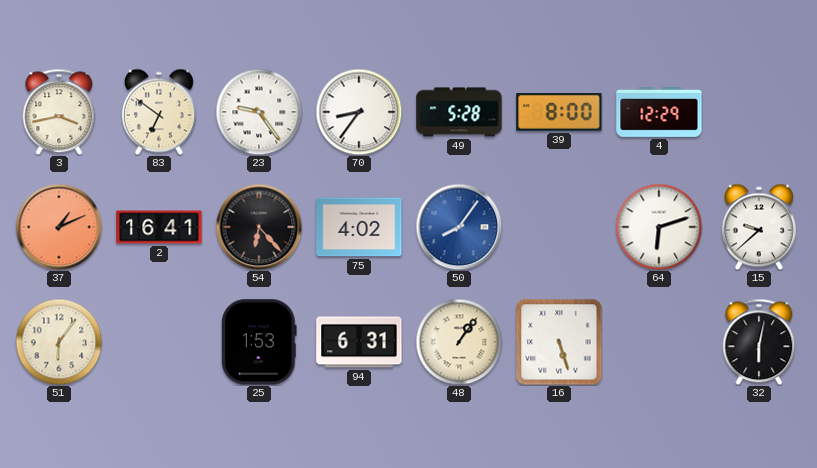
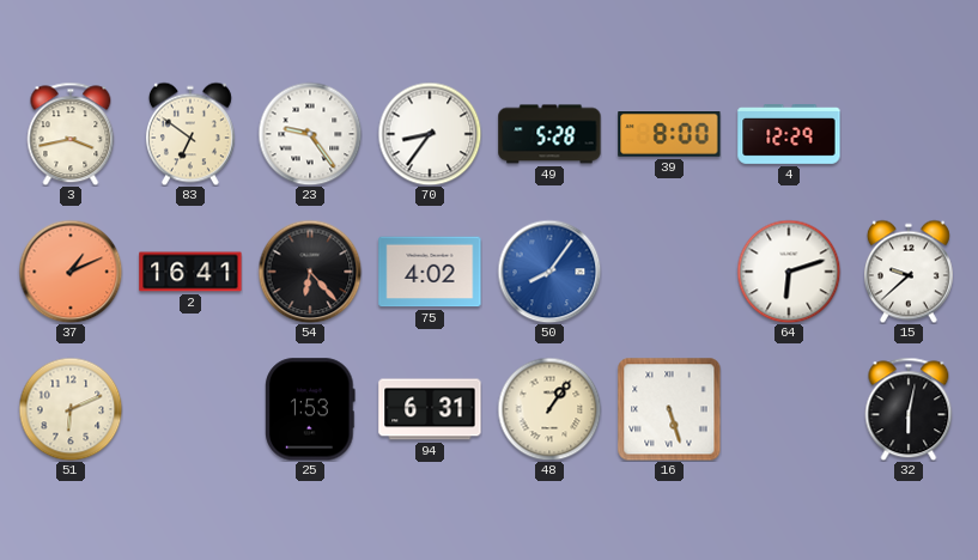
51: 6:06 -> 6:11
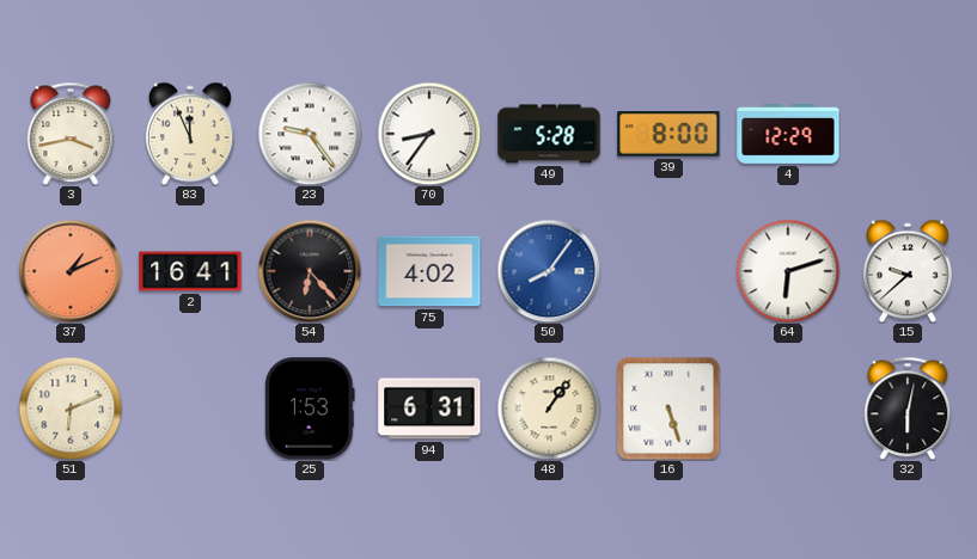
83: 6:51 -> 11:56
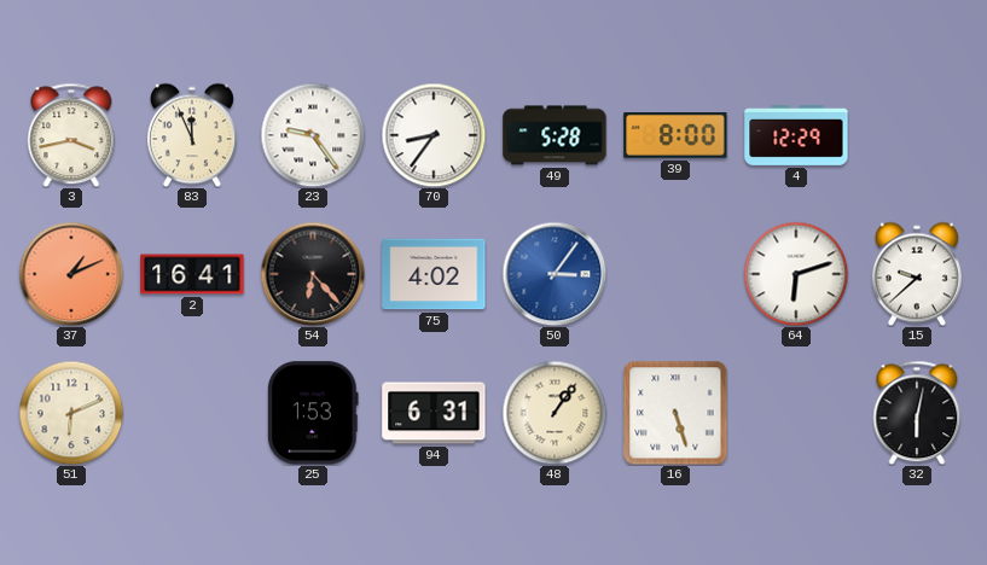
50: 8:06 -> 3:06
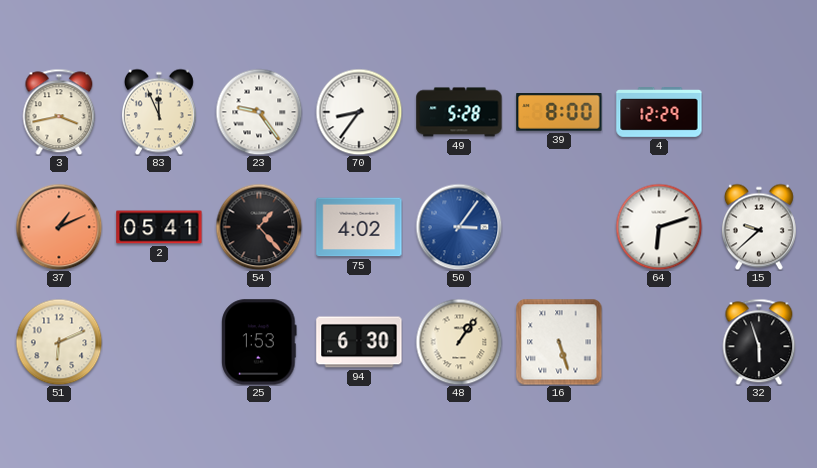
2: 16:41 -> 05:41
54: 6:23 -> 1:23
94: 6:31 -> 6:30
32: 6:02 -> 5:57
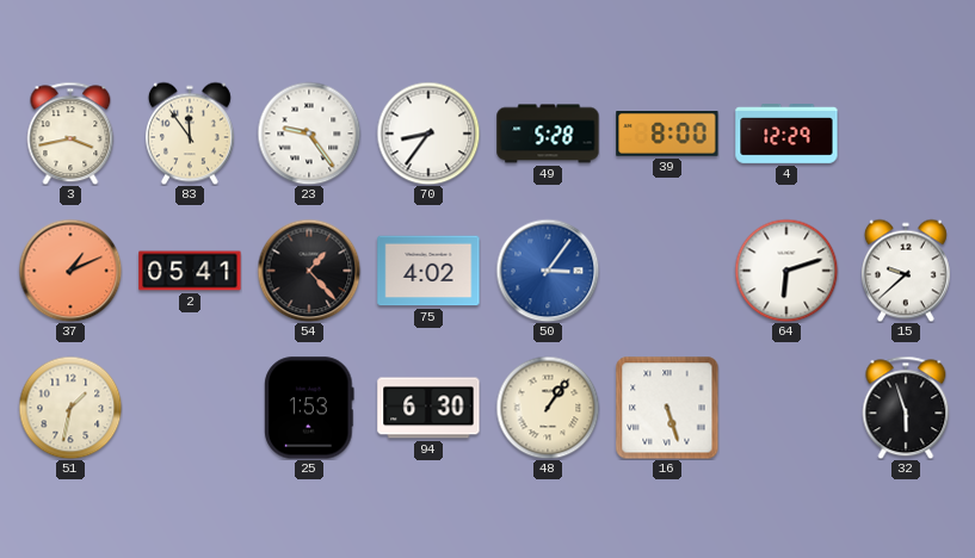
83: 11:56 -> 11:54
51: 6:11 -> 1:32
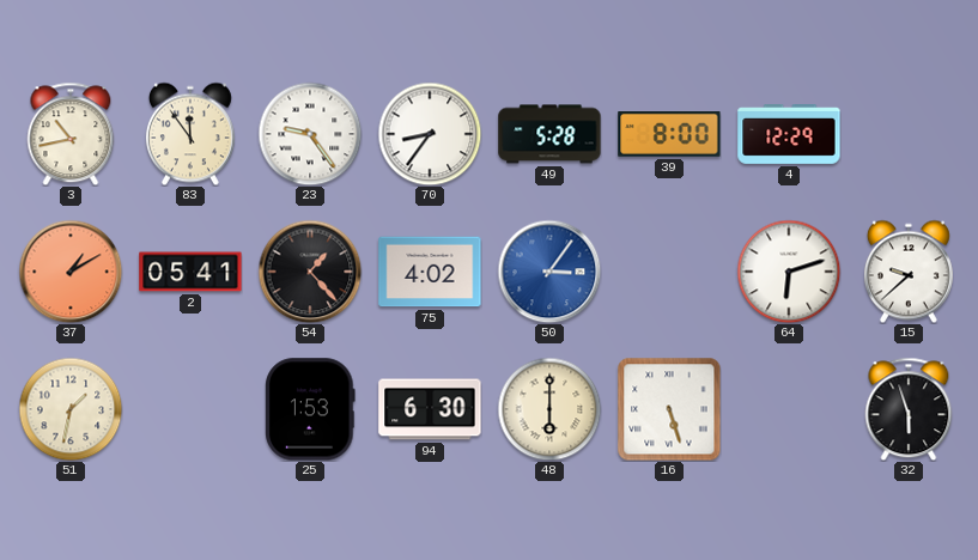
3: 3:43 -> 10:43
37: 1:11 -> 1:10
48: 1:06 -> 6:00
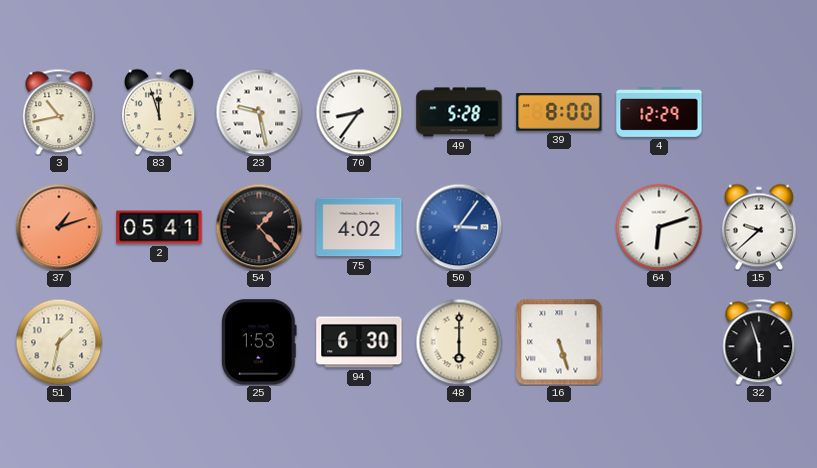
83: 11:54 -> 11:57
23: 9:24 -> 9:28
37: 1:10 -> 1:12
